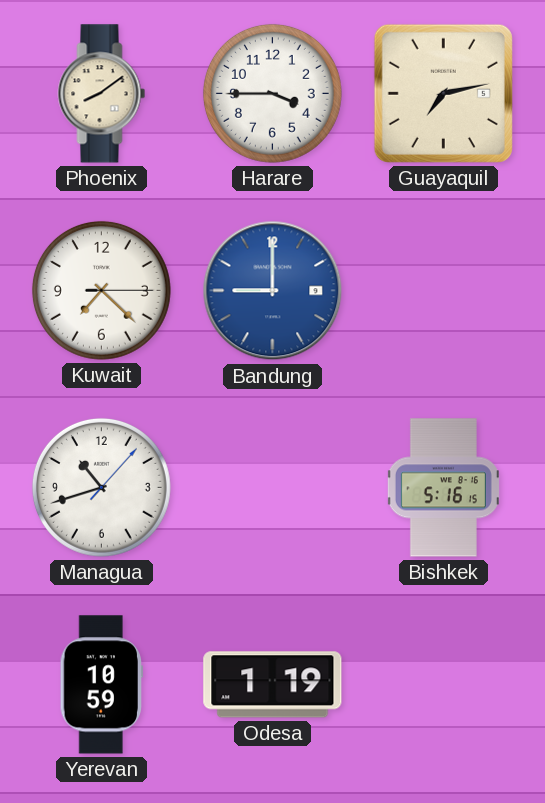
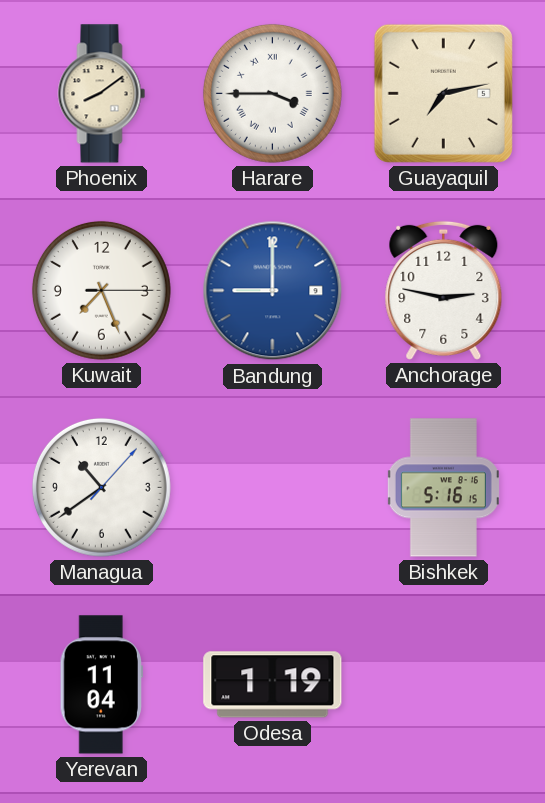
Harare numerals: Arabic -> Roman
Kuwait: 7:22 -> 7:26
Anchorage: none -> 2:47
Managua: 10:42 -> 10:39
Yerevan: 10:59 -> 11:04
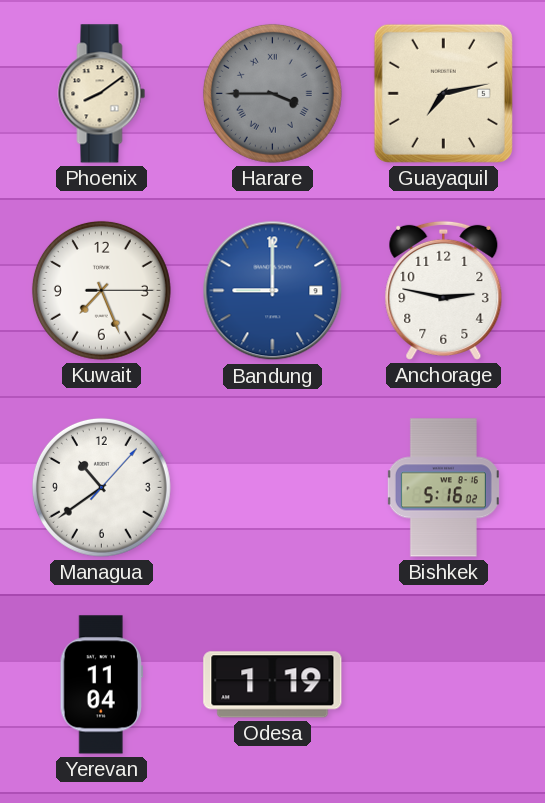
Harare dial: white -> grey
Bishkek: 5:16:15 -> 5:16:02
